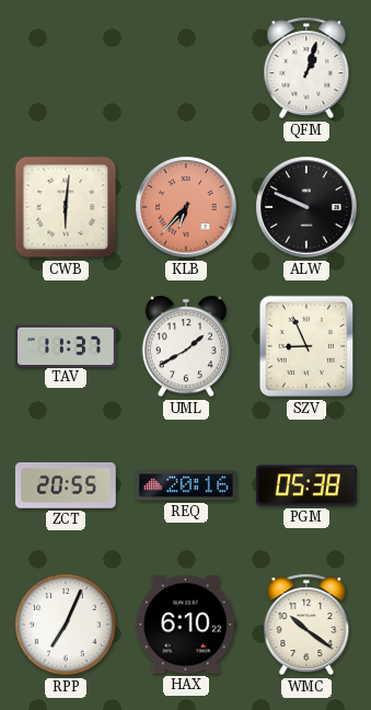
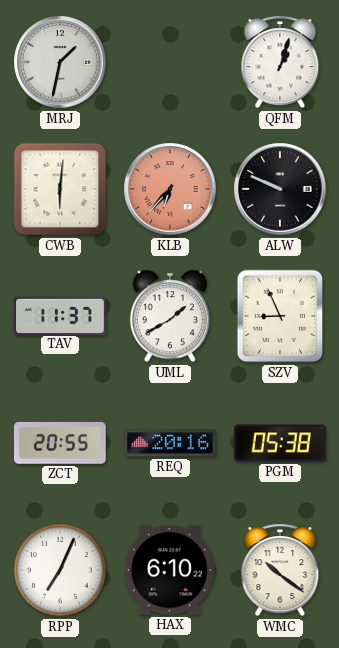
MRJ: none -> 1:32
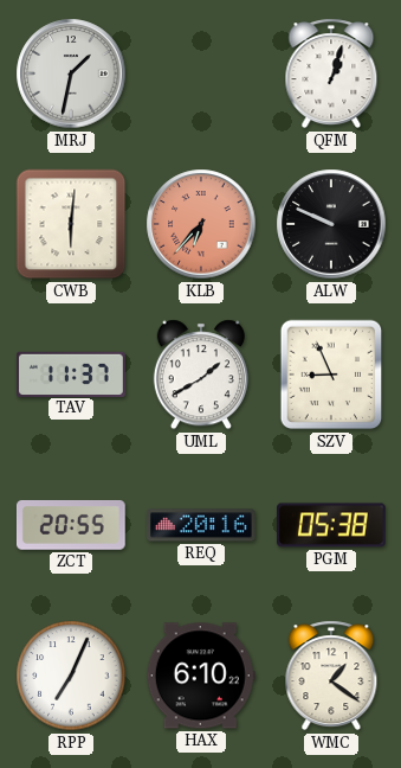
WMC: 10:21 -> 1:21
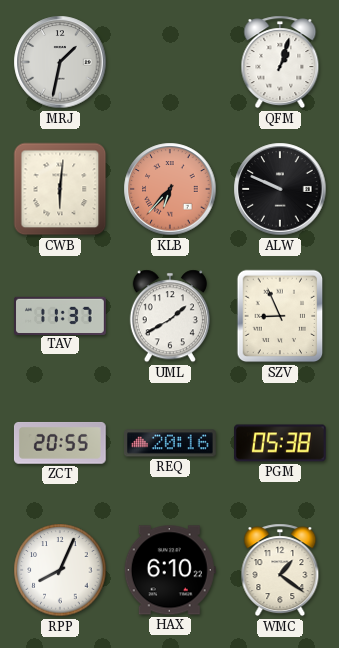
RPP: 7:04 -> 8:04
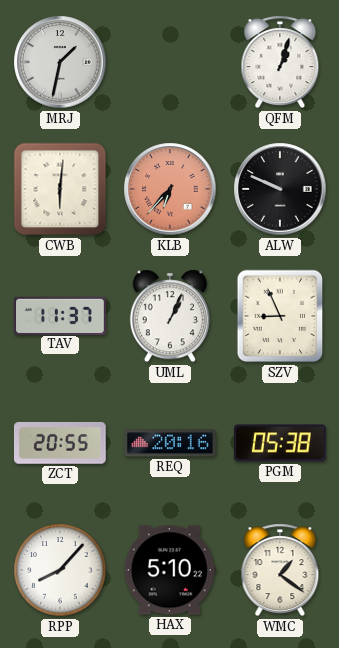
UML: 1:40 -> 1:04
RPP: 8:04 -> 8:07
HAX: 6:10 -> 5:10
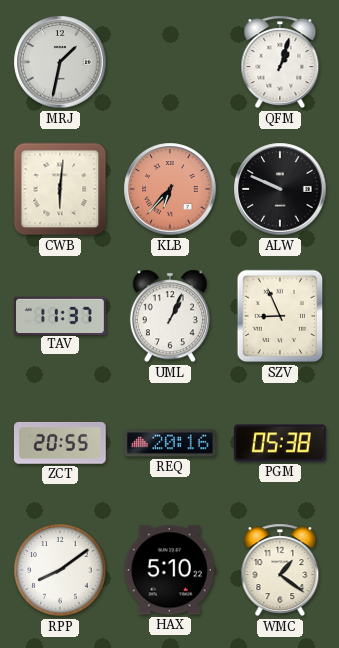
RPP: 8:07 -> 8:09
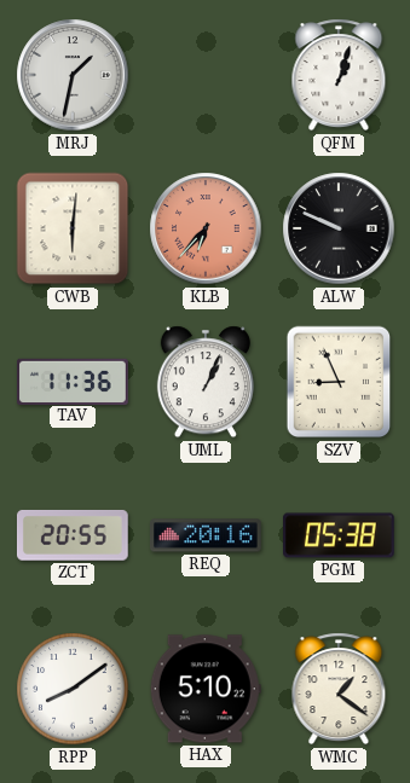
TAV: 11:37 -> 11:36
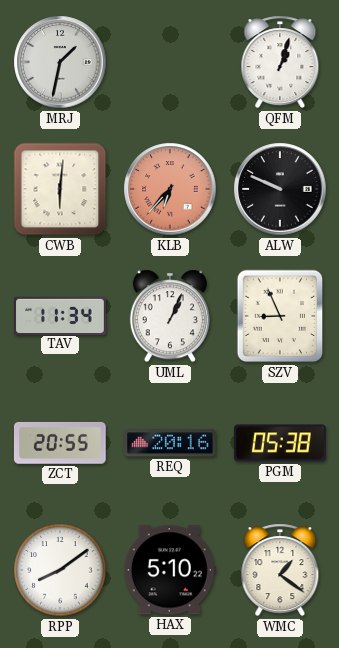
TAV: 11:36 -> 11:34
